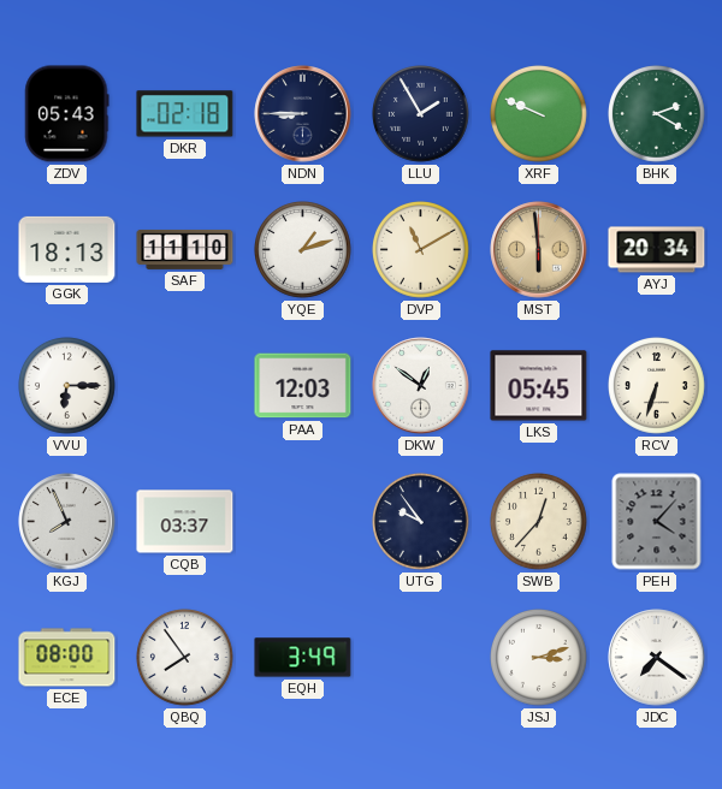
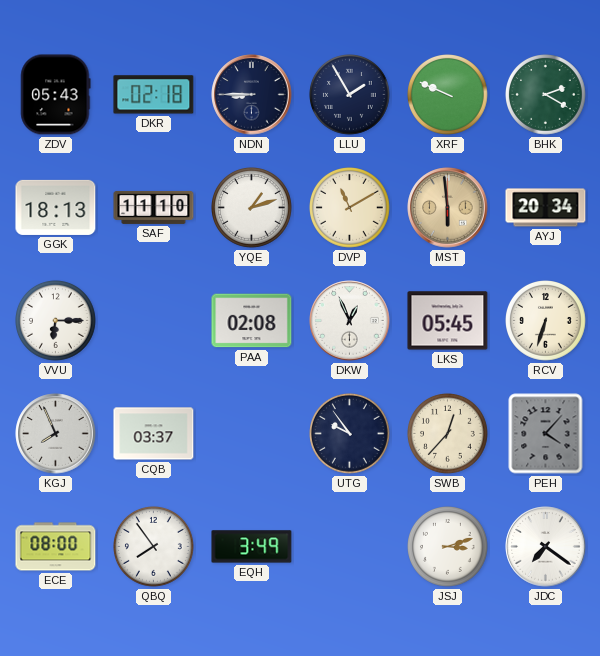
PAA: 12:03 -> 02:08
DKW: 12:51 -> 12:56
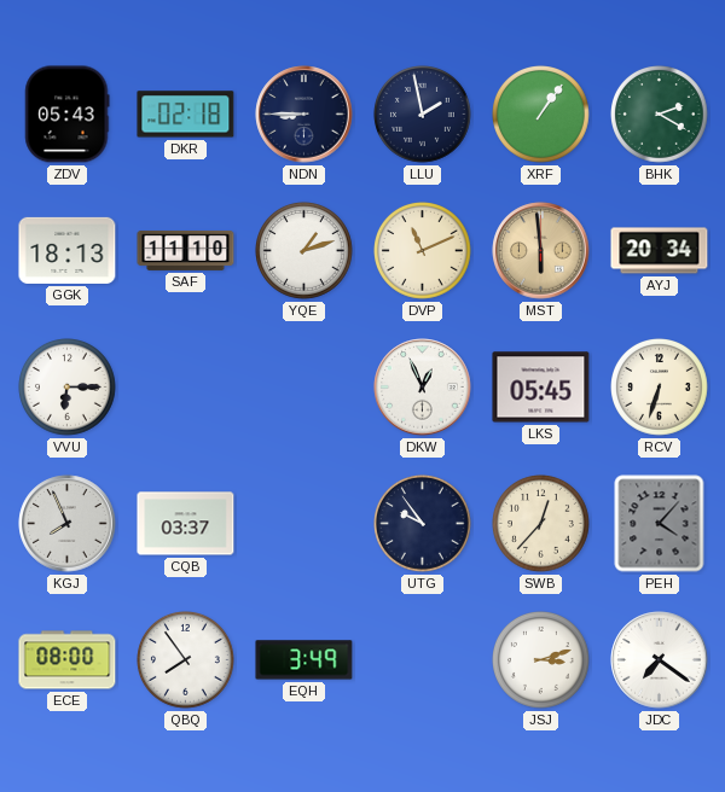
LLU: 1:55 -> 1:58
XRF: 9:49 -> 1:06
DVP: 11:10 -> 11:11
PAA: 02:08 -> none
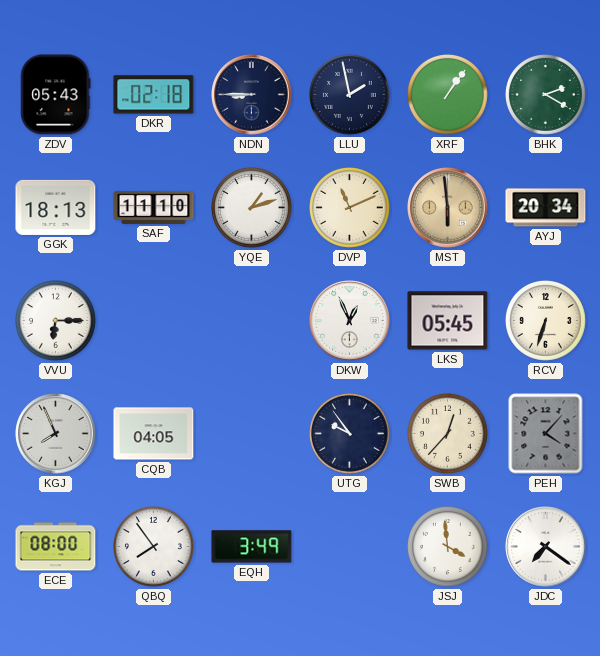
CQB: 03:37 -> 04:05
JSJ: 3:12 -> 3:59
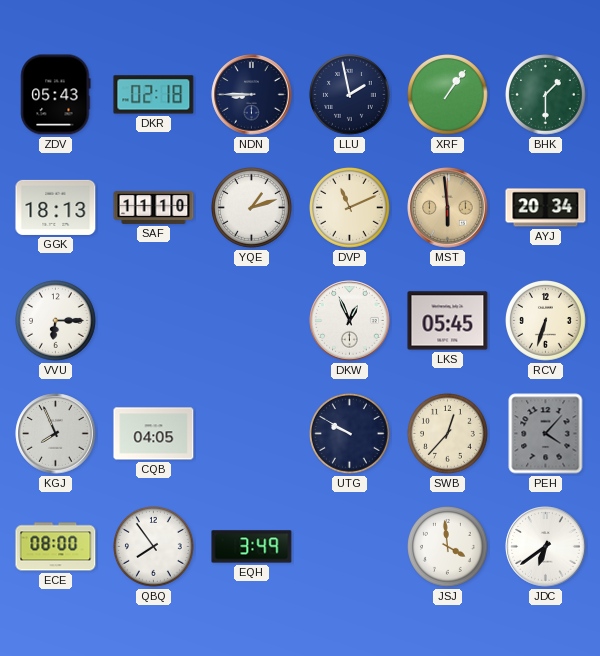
BHK: 2:20 -> 1:30
UTG: 9:54 -> 9:50
JDC: 7:21 -> 6:39
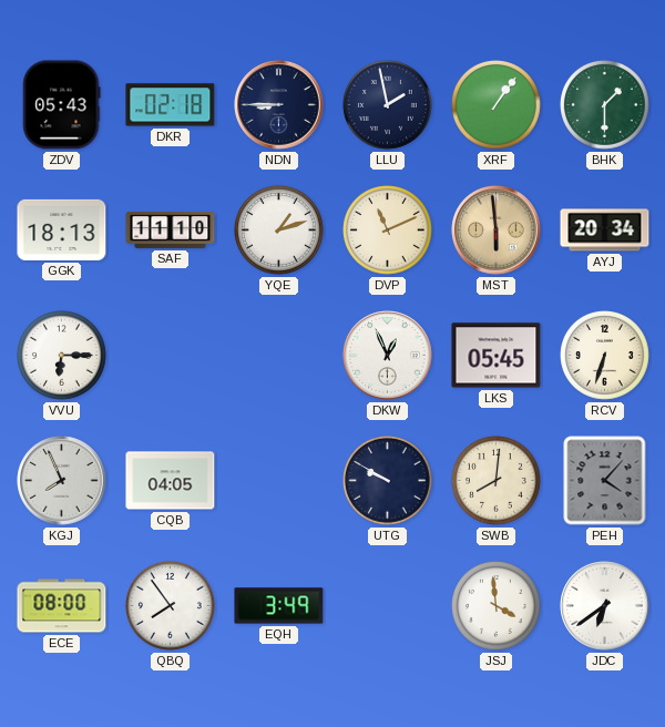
SWB: 12:37 -> 8:01
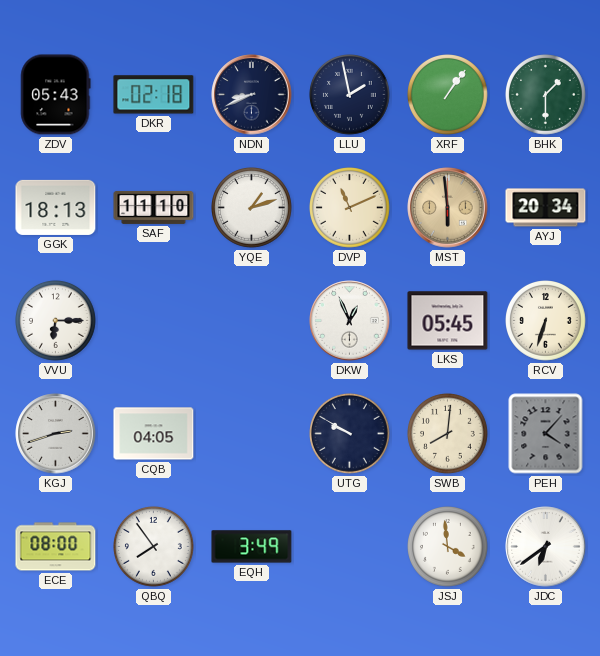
NDN: 8:45 -> 8:41
KGJ: 7:56 -> 2:42
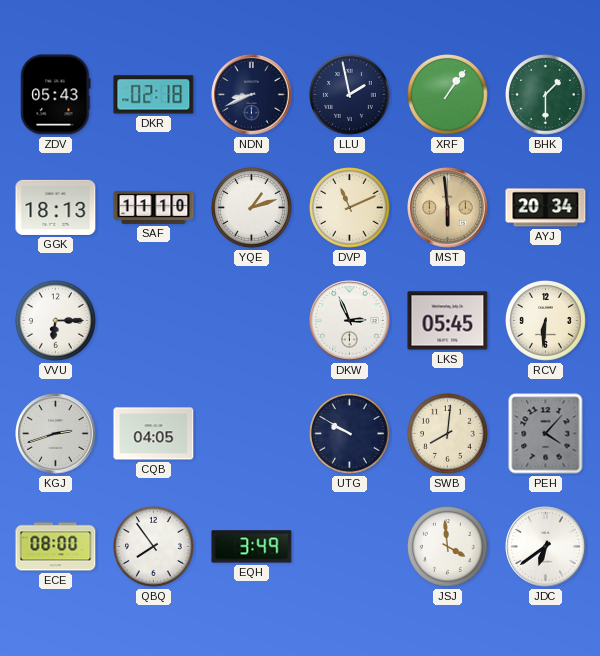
DKW: 12:56 -> 2:56
RCV: 6:33 -> 6:31
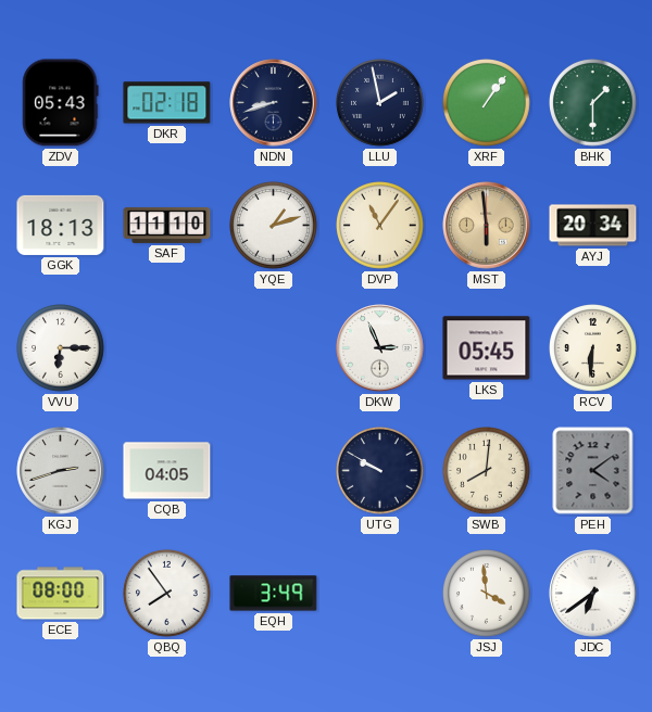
NDN: 8:41 -> 8:42
DVP: 11:11 -> 11:06
PEH: 4:07 -> 4:09
